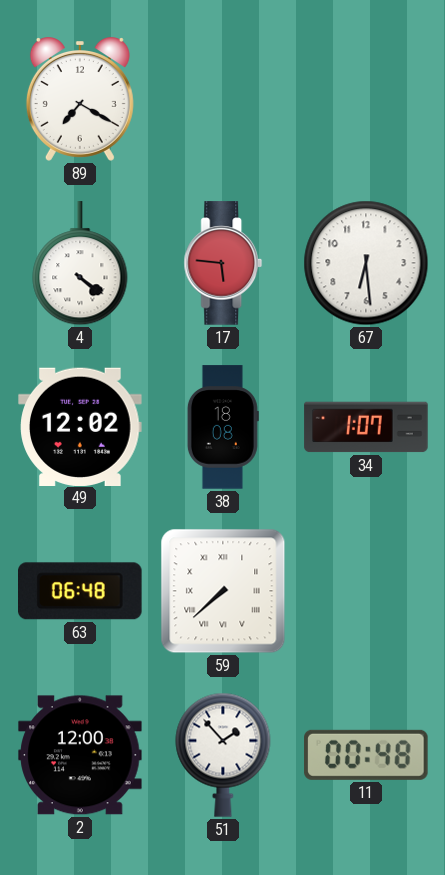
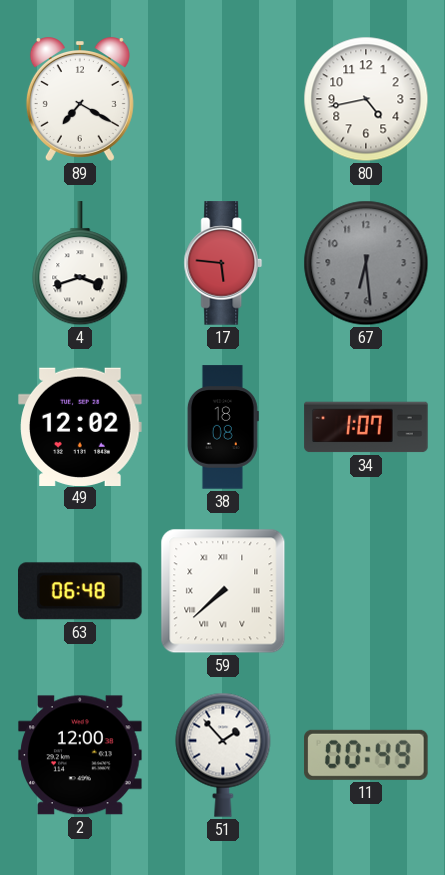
80: none -> 4:43
4: 4:21 -> 3:42
67 dial: white -> grey
11: 00:48 -> 00:49
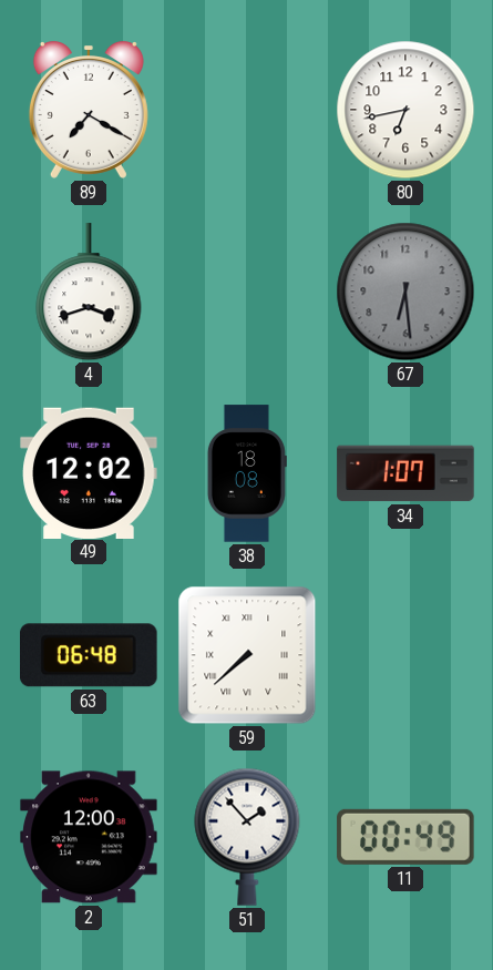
80: 4:43 -> 6:43
17: 5:46 -> none
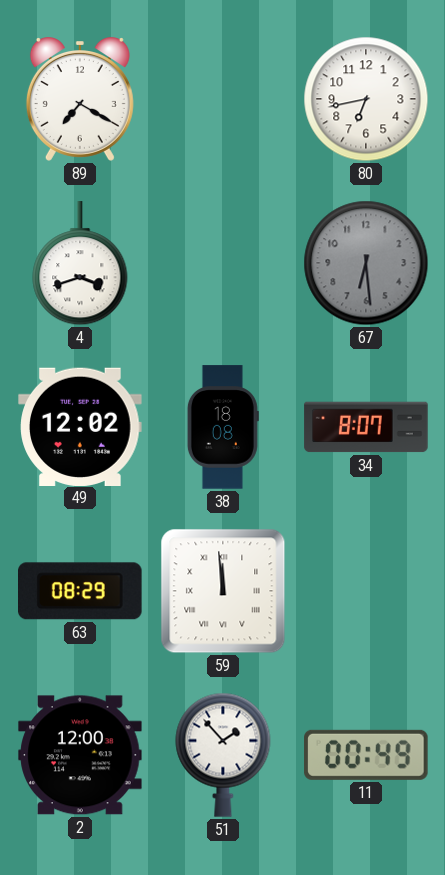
34: 1:07 -> 8:07
63: 06:48 -> 08:29
59: 7:38 -> 11:59
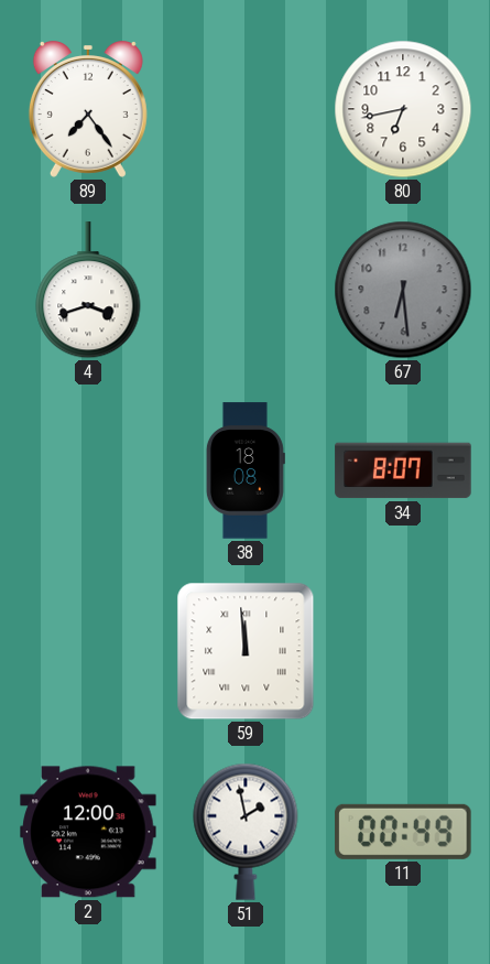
89: 7:20 -> 7:24
49: 12:02 -> none
63: 08:29 -> none
51: 1:53 -> 1:58
